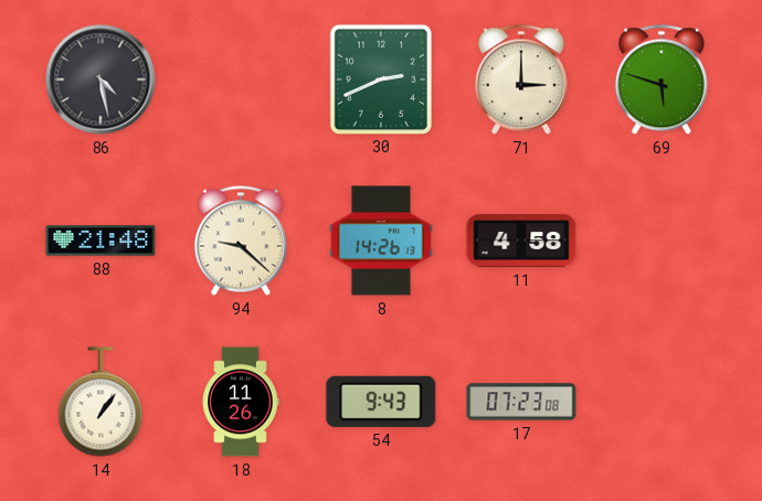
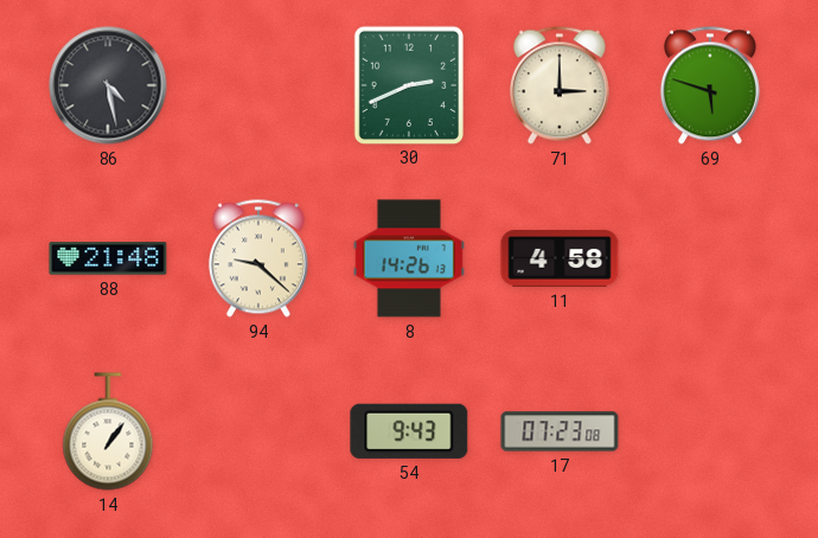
18: 11:26 -> none
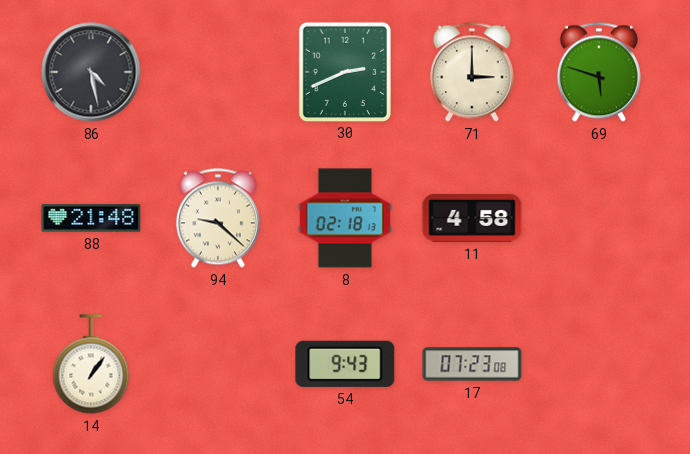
8: 14:26 -> 02:18
